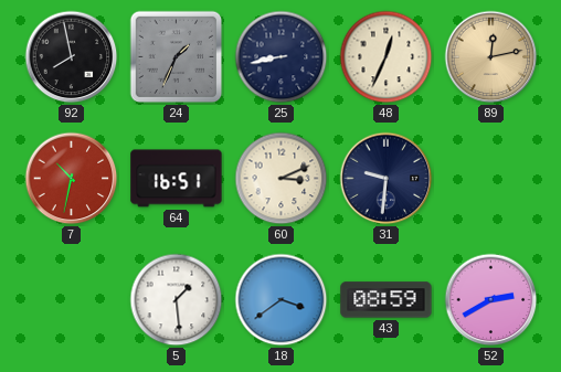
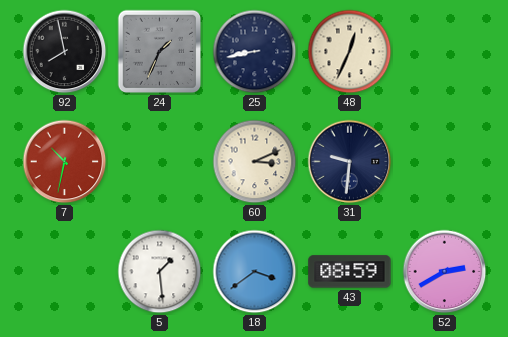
89: 12:13 -> none
64: 16:51 -> none
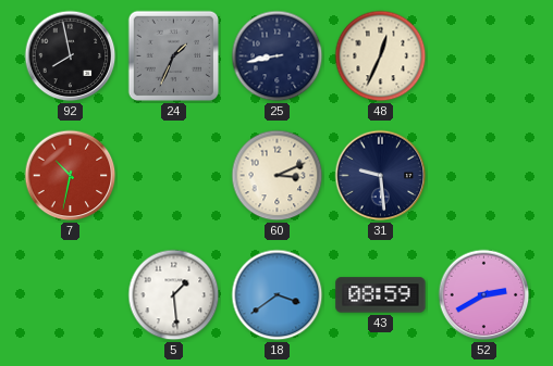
31: 9:31 -> 9:29
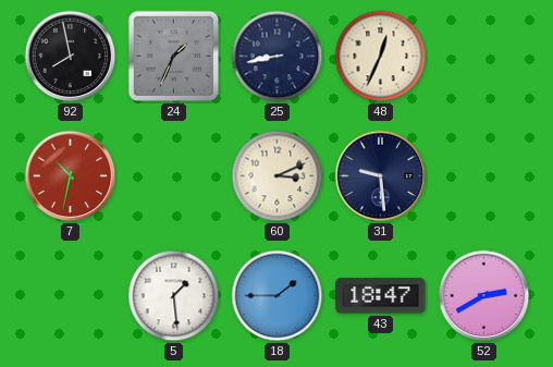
18: 3:39 -> 1:45
43: 08:59 -> 18:47
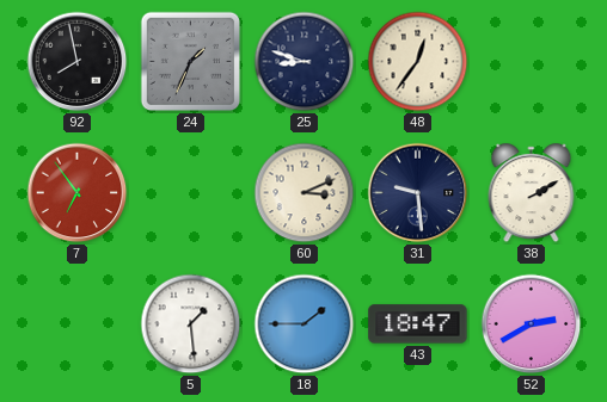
25: 8:43 -> 8:48
48: 12:34 -> 12:36
7: 10:32 -> 6:54
38: none -> 2:10
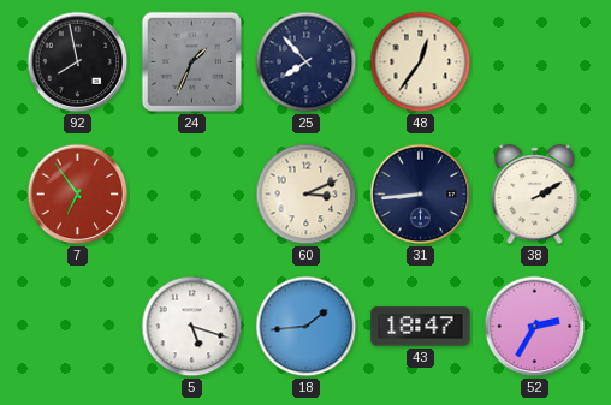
25: 8:48 -> 7:53
31: 9:29 -> 8:44
5: 1:29 -> 5:18
18: 1:45 -> 1:44
52: 2:40 -> 2:35
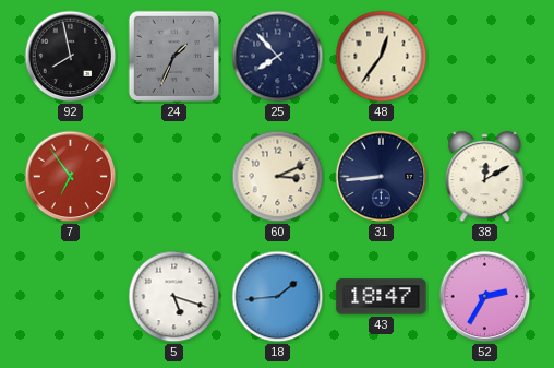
38: 2:10 -> 12:10
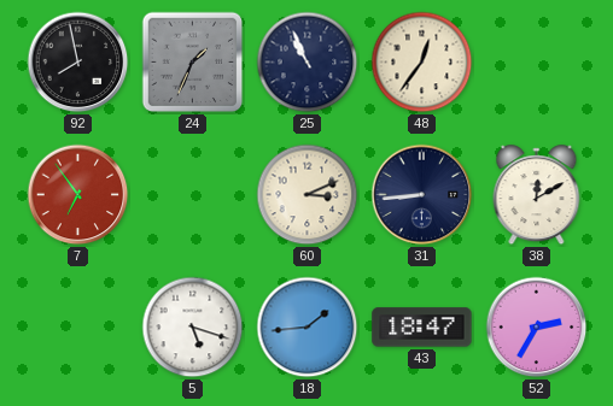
25: 7:53 -> 10:56
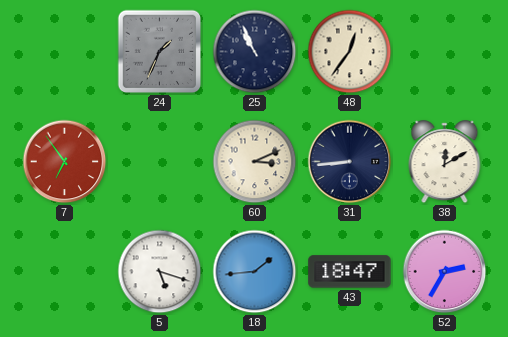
92: 7:58 -> none
